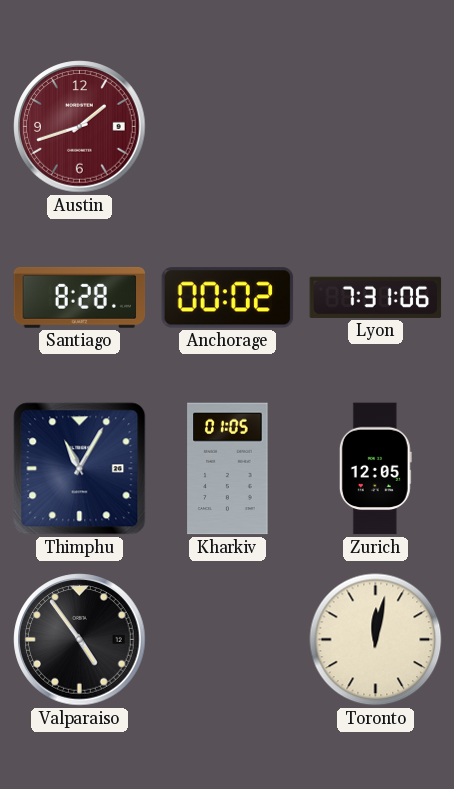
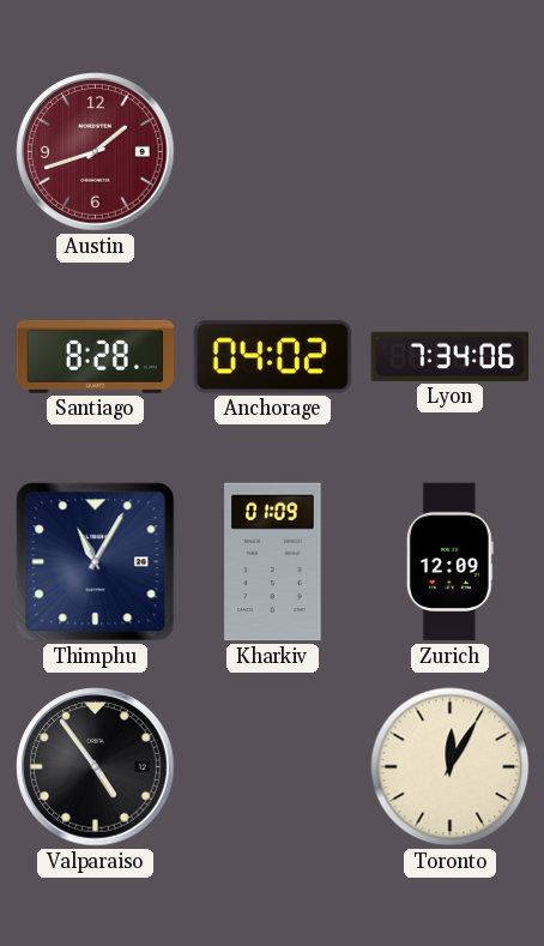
Anchorage: 00:02 -> 04:02
Lyon: 7:31 -> 7:34
Kharkiv: 01:05 -> 01:09
Zurich: 12:05 -> 12:09
Toronto: 12:02 -> 12:05
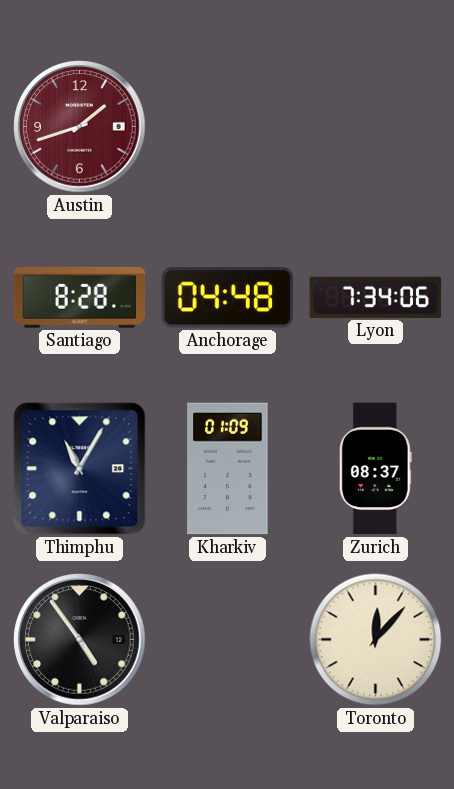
Anchorage: 04:02 -> 04:48
Zurich: 12:09 -> 08:37
Toronto: 12:05 -> 12:07
